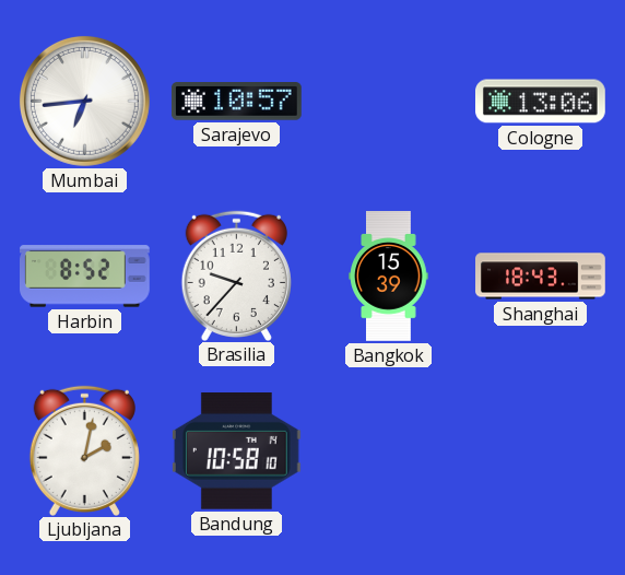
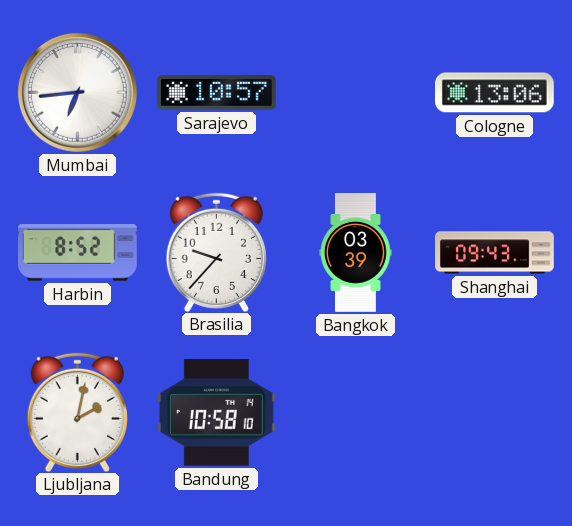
Bangkok: 15:39 -> 03:39
Shanghai: 18:43 -> 09:43
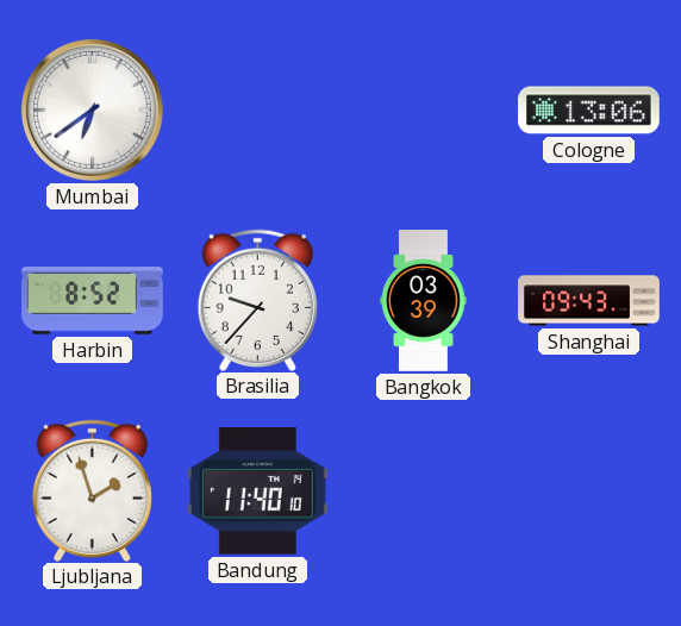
Mumbai: 6:44 -> 6:39
Sarajevo: 10:57 -> none
Ljubljana: 2:02 -> 1:57
Bandung: 10:58 -> 11:40
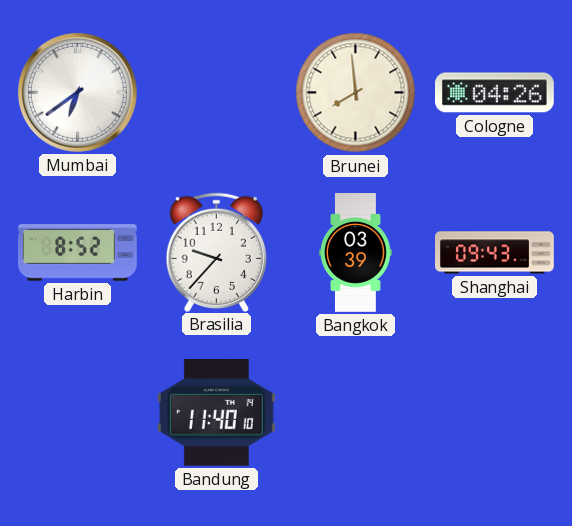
Brunei: none -> 7:59
Cologne: 13:06 -> 04:26
Ljubljana: 1:57 -> none
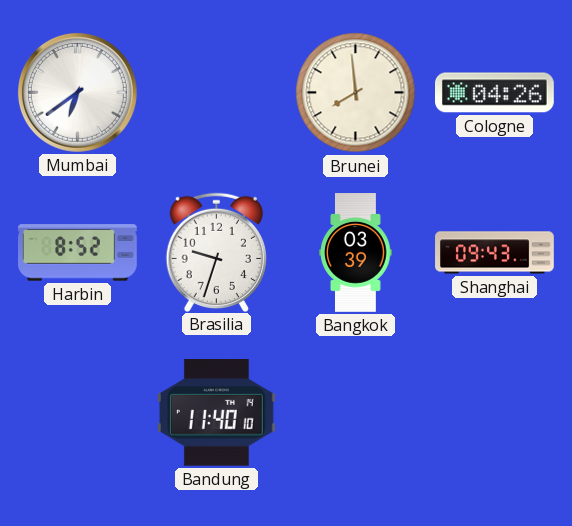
Brasilia: 9:37 -> 9:33
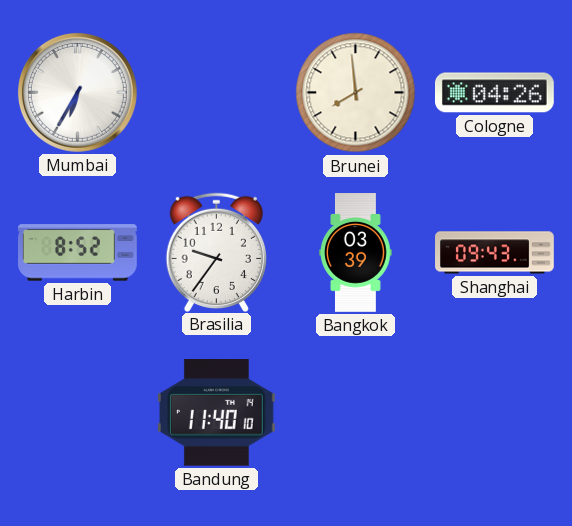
Mumbai: 6:39 -> 6:35
Brasilia: 9:33 -> 9:36
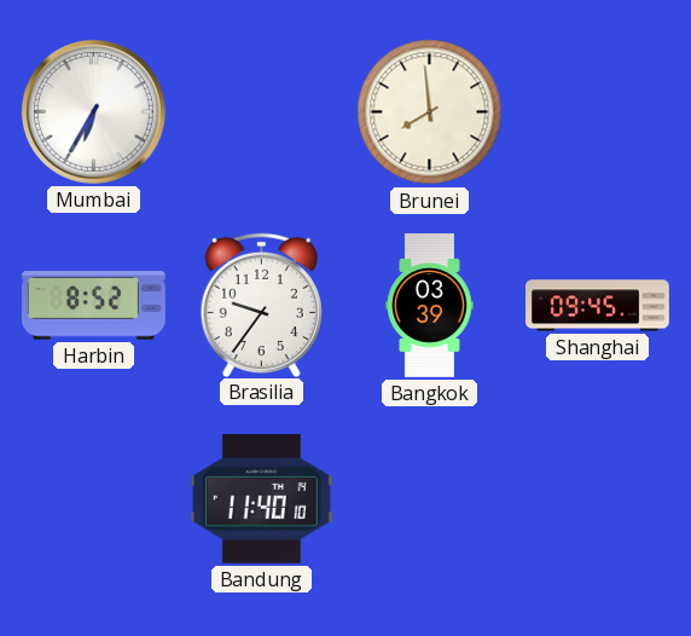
Cologne: 04:26 -> none
Shanghai: 09:43 -> 09:45
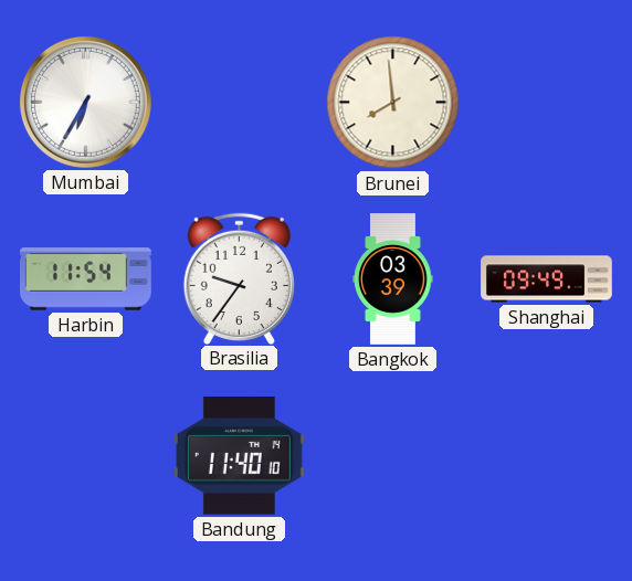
Harbin: 8:52 -> 11:54
Shanghai: 09:45 -> 09:49
